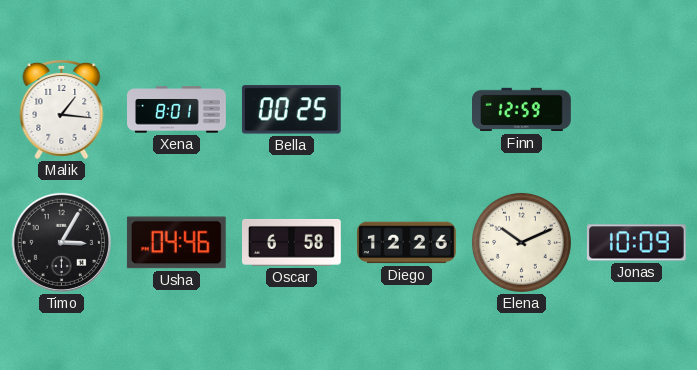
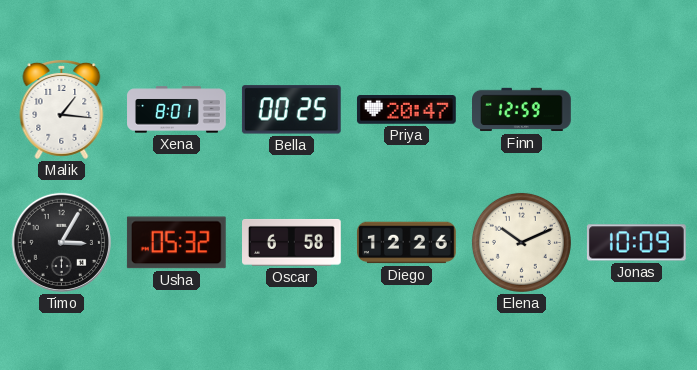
Priya: none -> 20:47
Usha: 04:46 -> 05:32
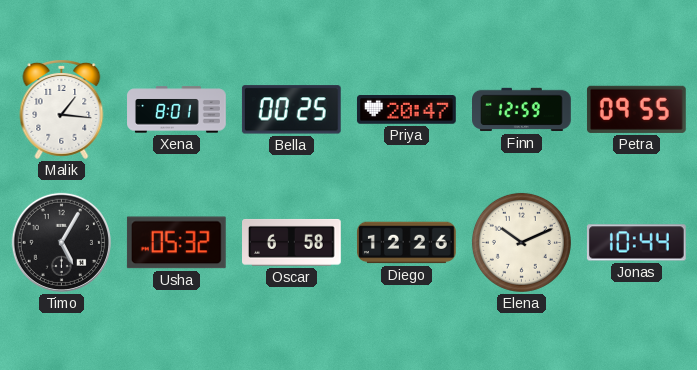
Petra: none -> 09:55
Timo: 3:05 -> 5:05
Jonas: 10:09 -> 10:44
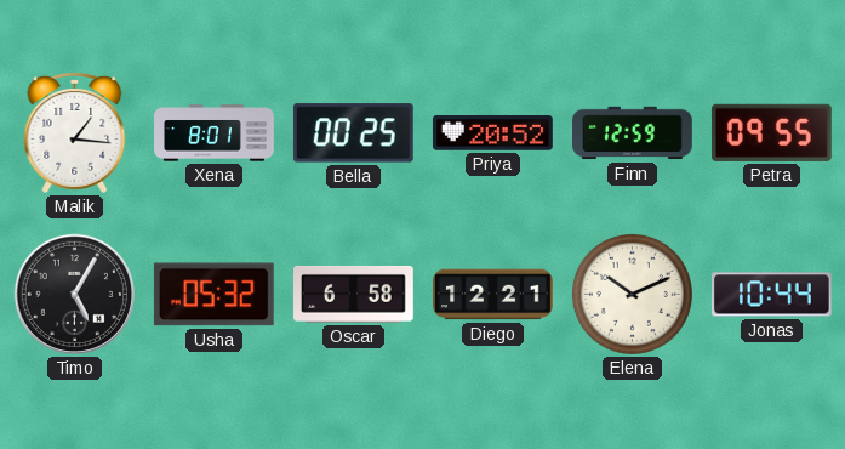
Priya: 20:47 -> 20:52
Diego: 12:26 -> 12:21
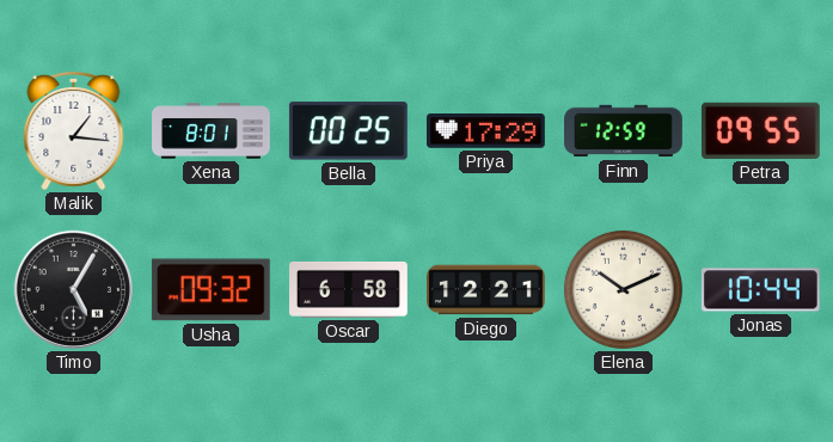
Priya: 20:52 -> 17:29
Usha: 05:32 -> 09:32
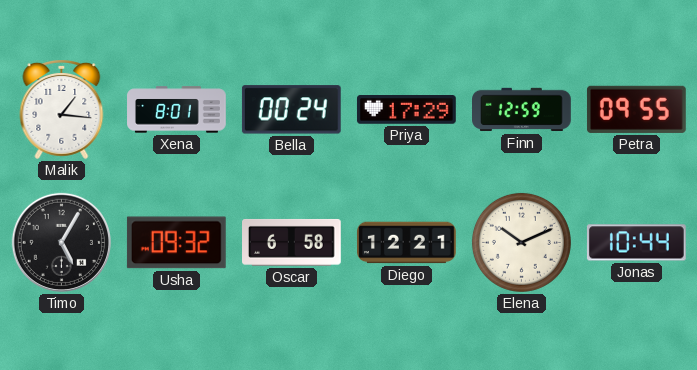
Bella: 00:25 -> 00:24
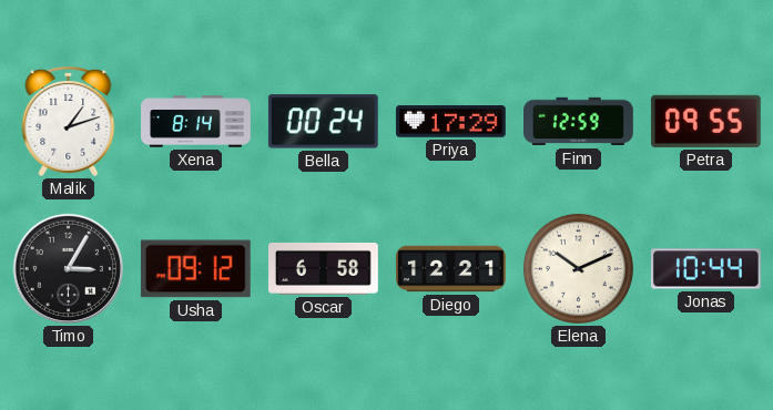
Malik: 1:16 -> 1:12
Xena: 8:01 -> 8:14
Timo: 5:05 -> 3:05
Usha: 09:32 -> 09:12
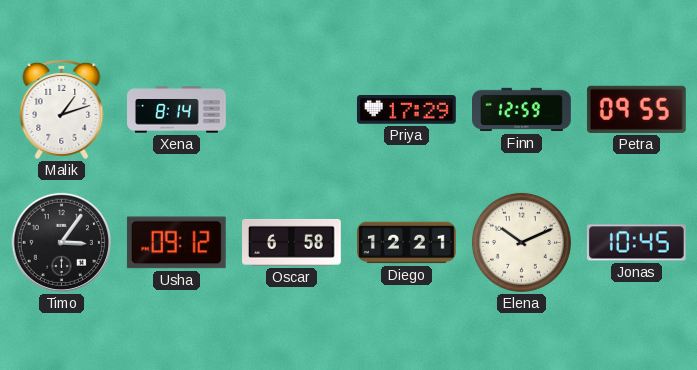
Bella: 00:24 -> none
Timo: 3:05 -> 3:06
Jonas: 10:44 -> 10:45
